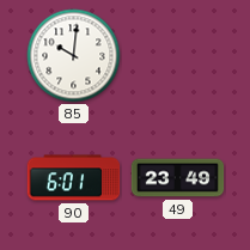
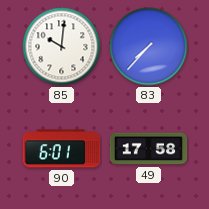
83: none -> 7:37
49: 23:49 -> 17:58
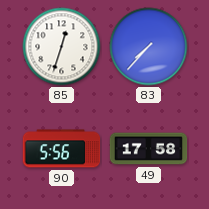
85: 10:01 -> 12:33
90: 6:01 -> 5:56
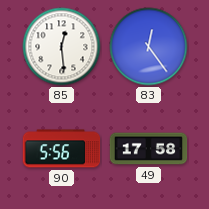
85: 12:33 -> 12:29
83: 7:37 -> 12:24
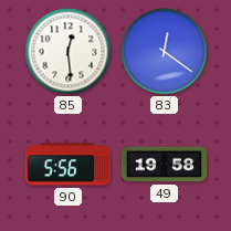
83: 12:24 -> 12:21
49: 17:58 -> 19:58
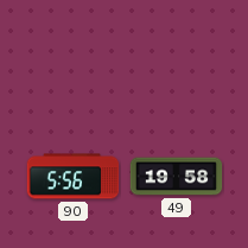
85: 12:29 -> none
83: 12:21 -> none
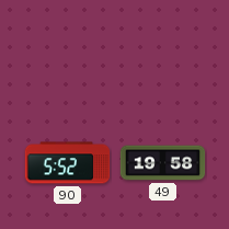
90: 5:56 -> 5:52
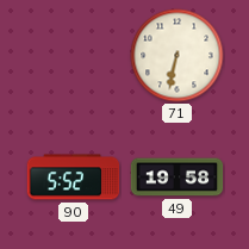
71: none -> 6:32
